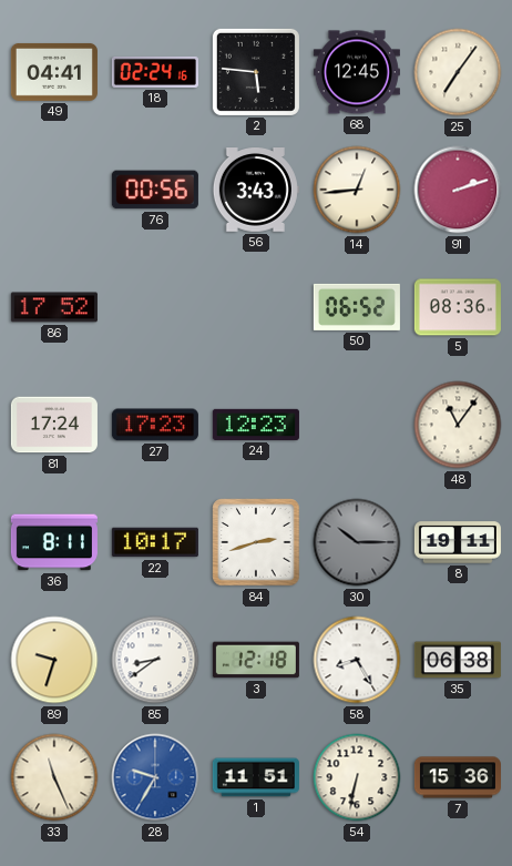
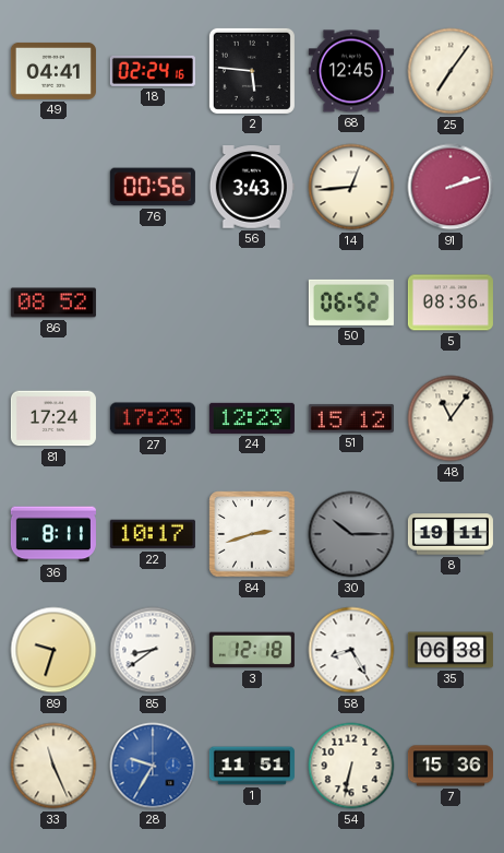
86: 17:52 -> 08:52
51: none -> 15:12
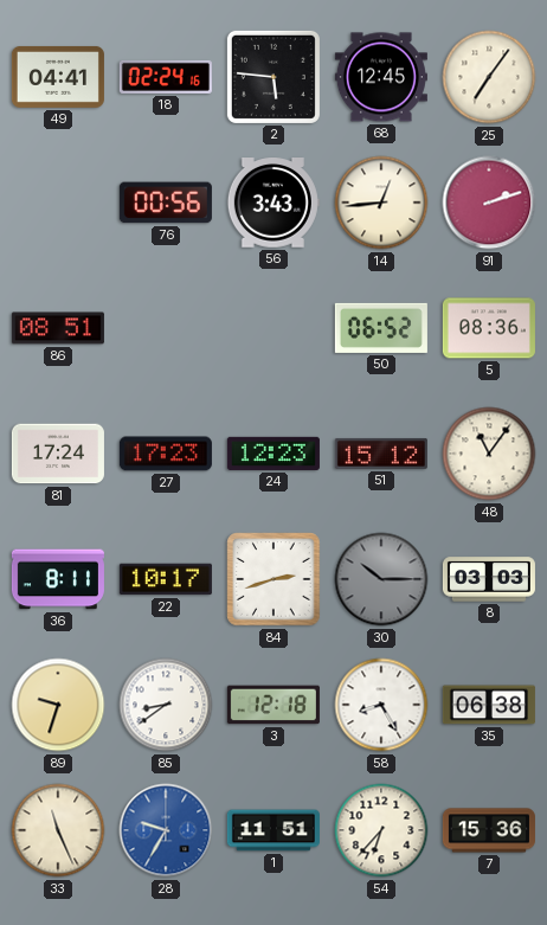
86: 08:52 -> 08:51
8: 19:11 -> 03:03
54: 6:32 -> 6:37
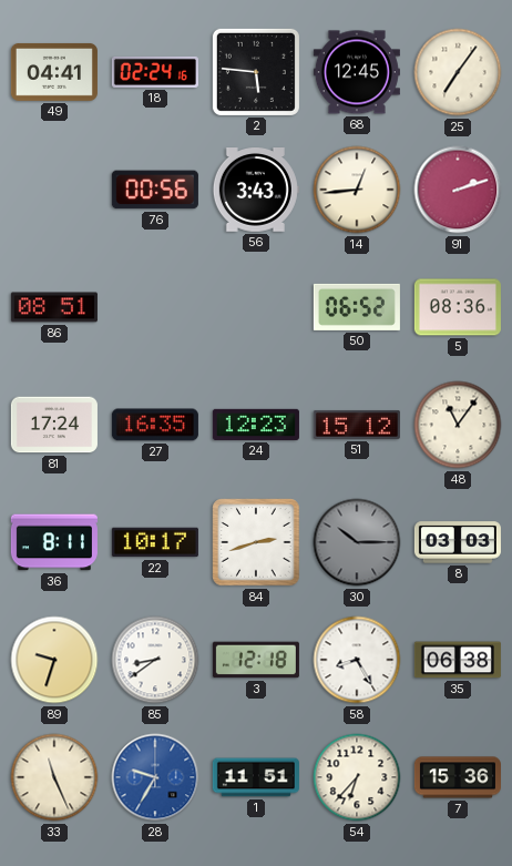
27: 17:23 -> 16:35
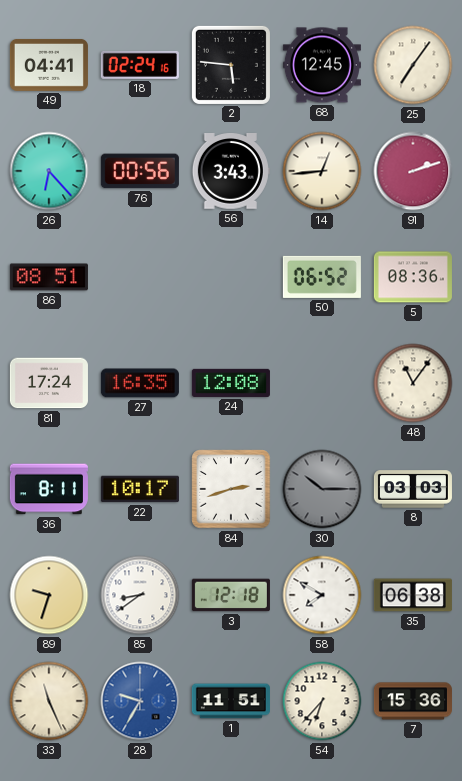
26: none -> 6:23
24: 12:23 -> 12:08
51: 15:12 -> none
58: 8:25 -> 7:50
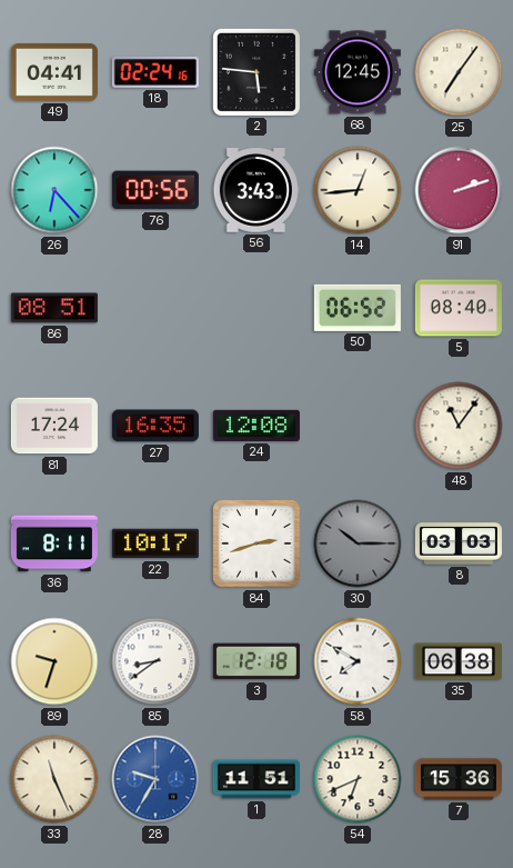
5: 08:36 -> 08:40
54: 6:37 -> 6:41
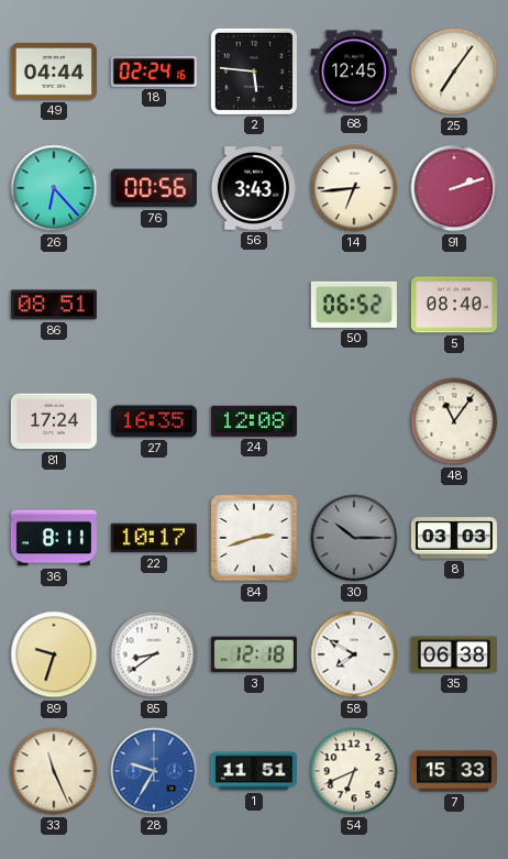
49: 04:41 -> 04:44
14: 12:44 -> 6:44
7: 15:36 -> 15:33
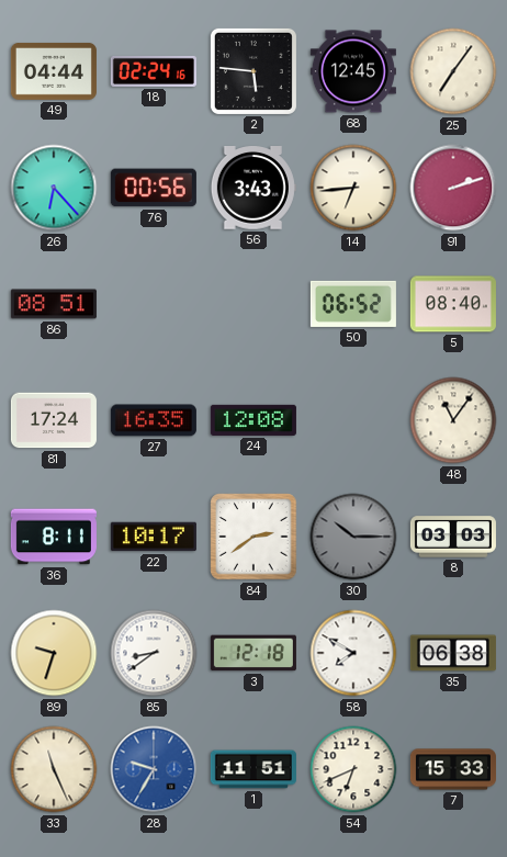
84: 2:42 -> 2:39
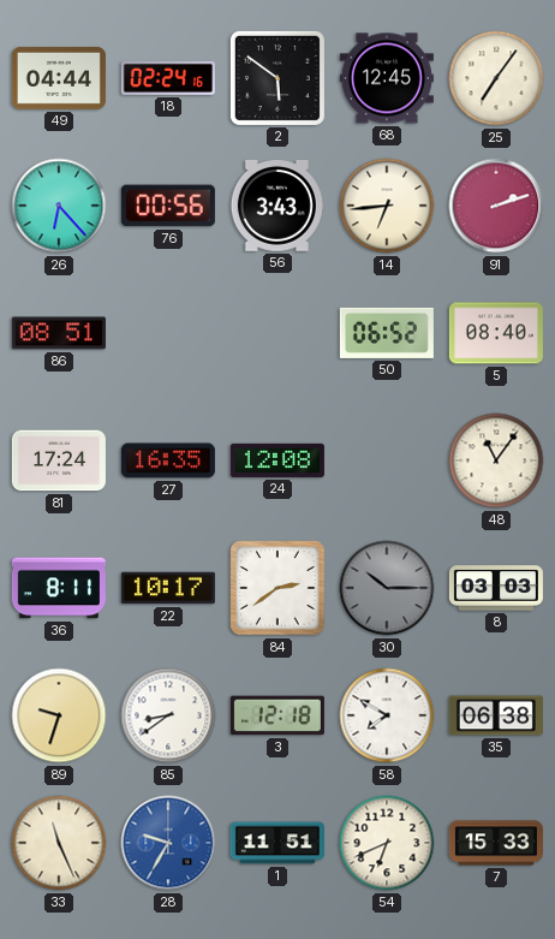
2: 5:46 -> 5:51
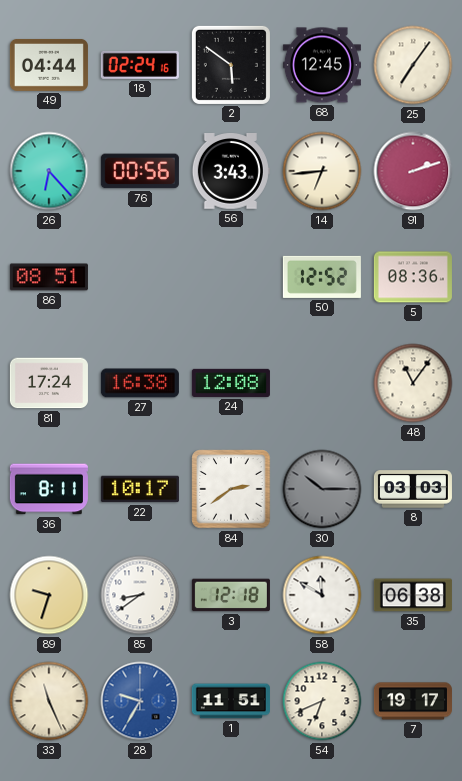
50: 06:52 -> 12:52
5: 08:40 -> 08:36
27: 16:35 -> 16:38
58: 7:50 -> 11:50
7: 15:33 -> 19:17
